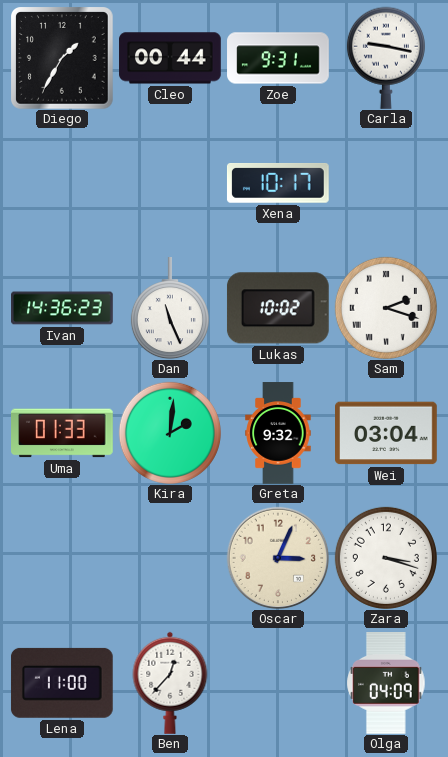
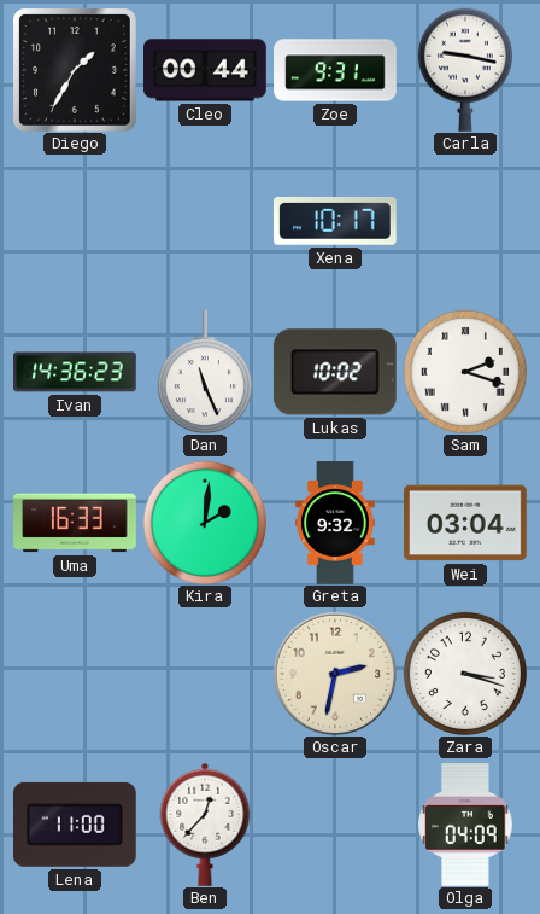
Uma: 01:33 -> 16:33
Oscar: 3:04 -> 2:32
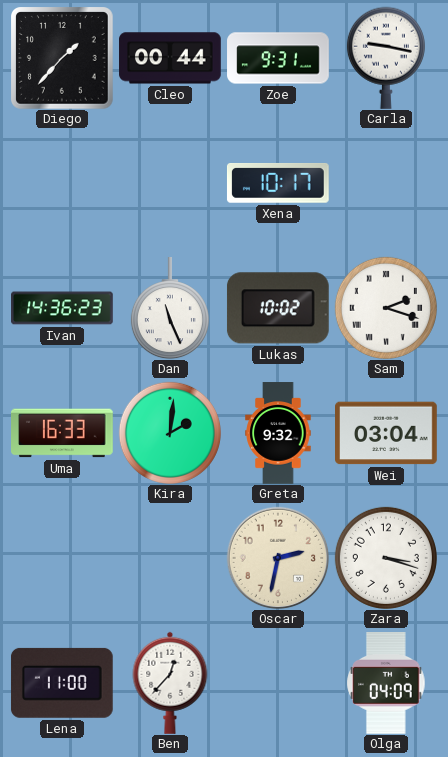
Diego: 1:35 -> 1:37
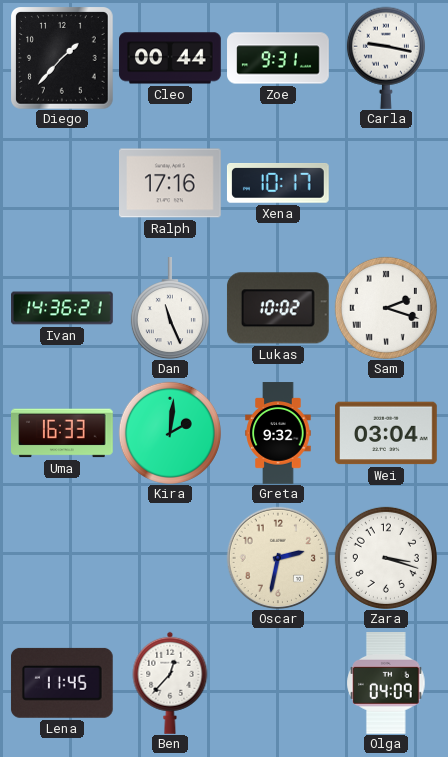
Ralph: none -> 17:16
Ivan: 14:36:23 -> 14:36:21
Lena: 11:00 -> 11:45
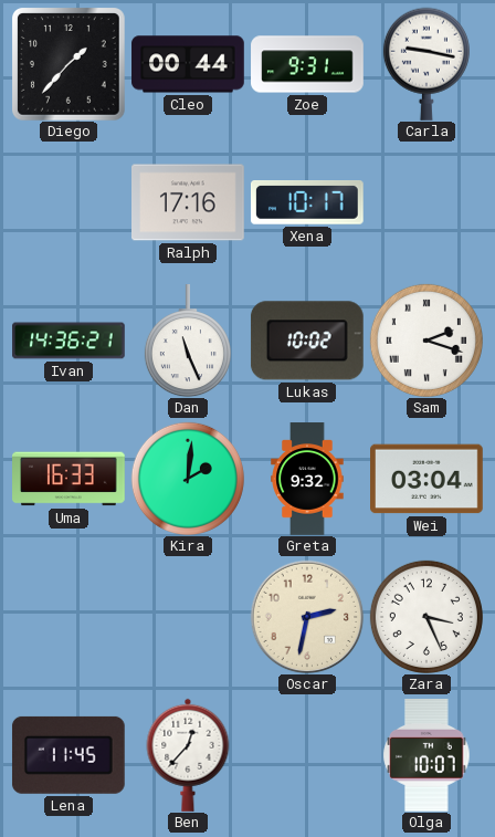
Zara: 3:18 -> 3:26
Olga: 04:09 -> 10:07
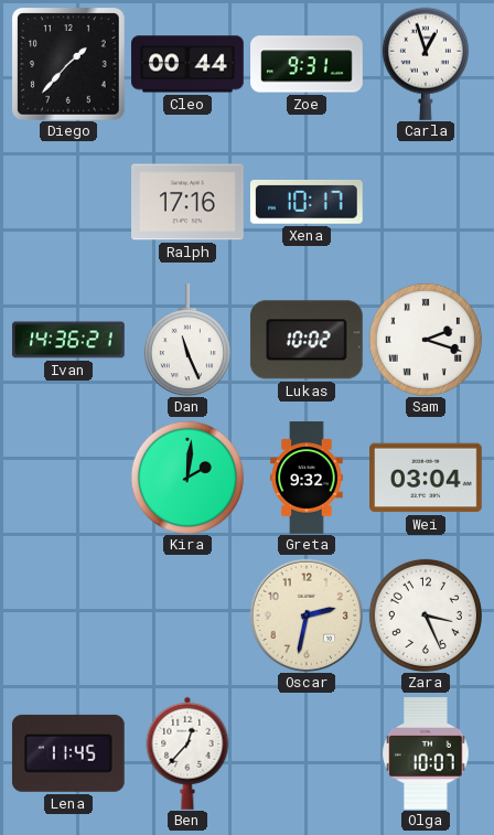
Carla: 9:17 -> 12:57
Uma: 16:33 -> none
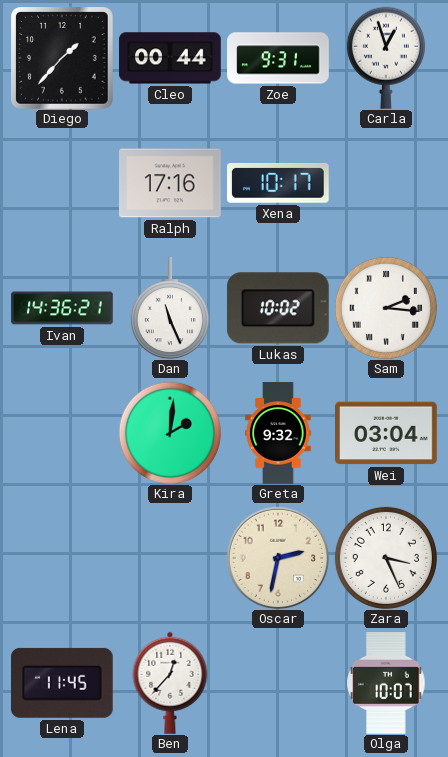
Sam: 2:18 -> 2:16
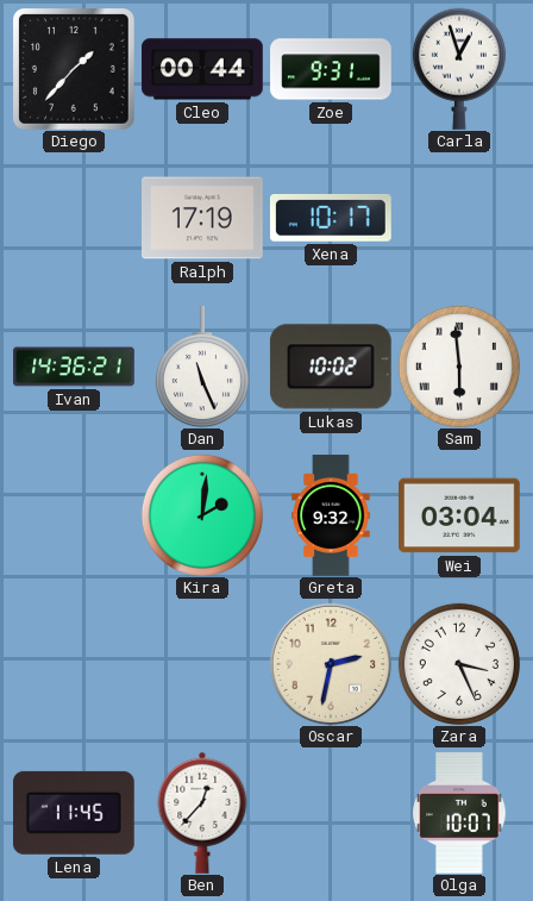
Ralph: 17:16 -> 17:19
Sam: 2:16 -> 5:59
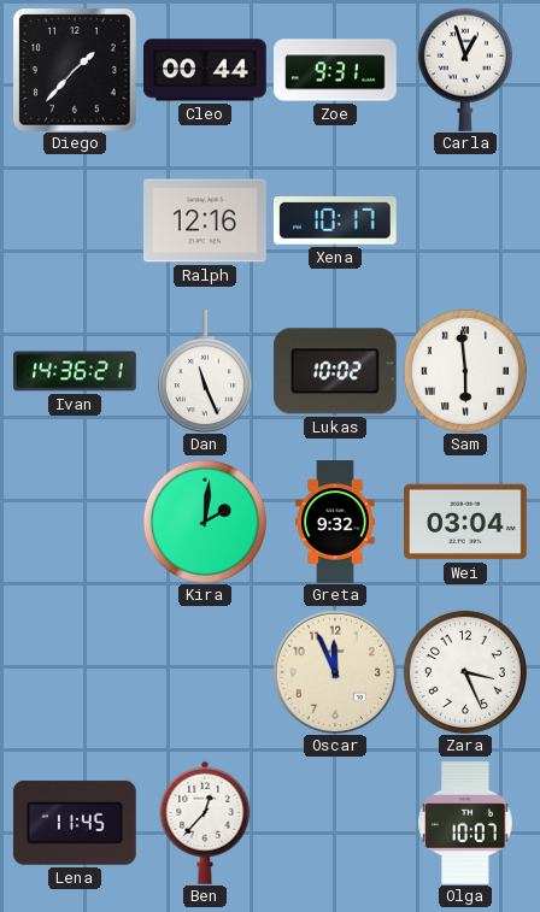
Ralph: 17:19 -> 12:16
Oscar: 2:32 -> 11:56
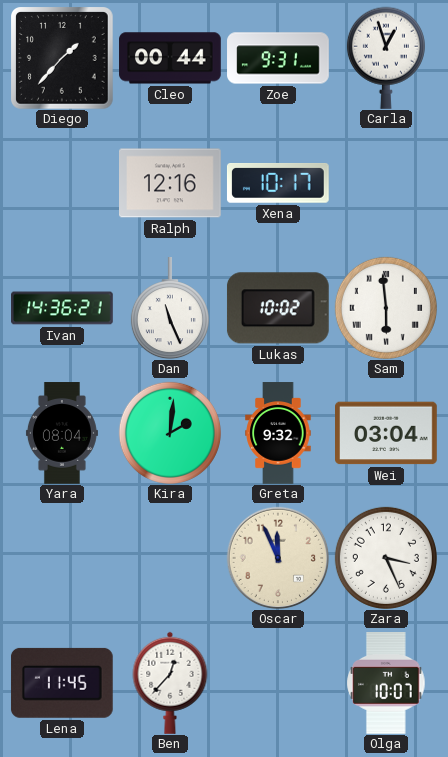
Yara: none -> 08:04
